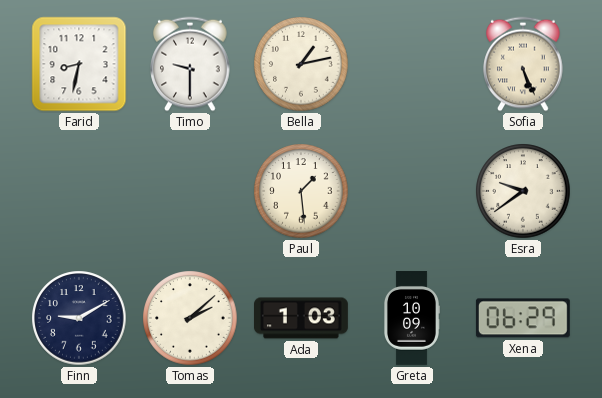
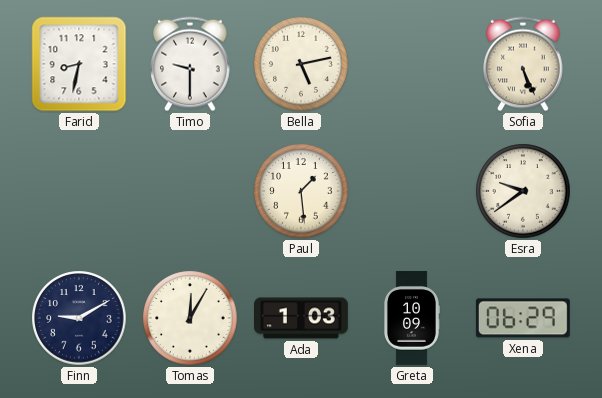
Bella: 1:13 -> 5:13
Tomas: 2:08 -> 12:05
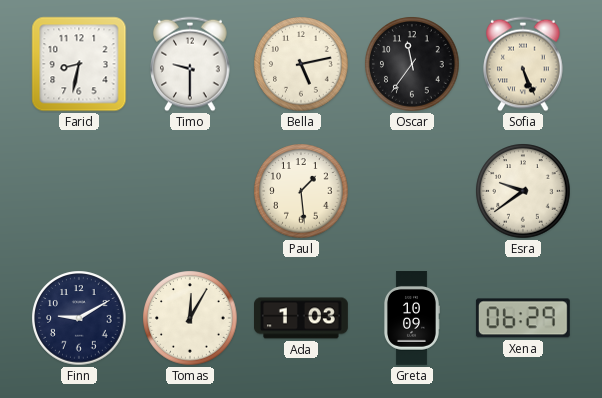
Oscar: none -> 11:36
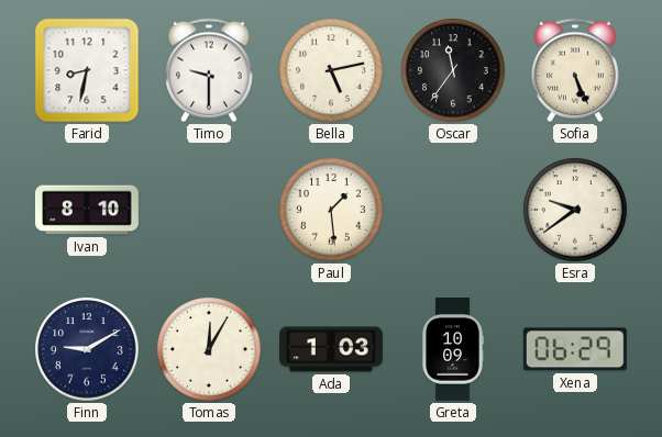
Ivan: none -> 8:10
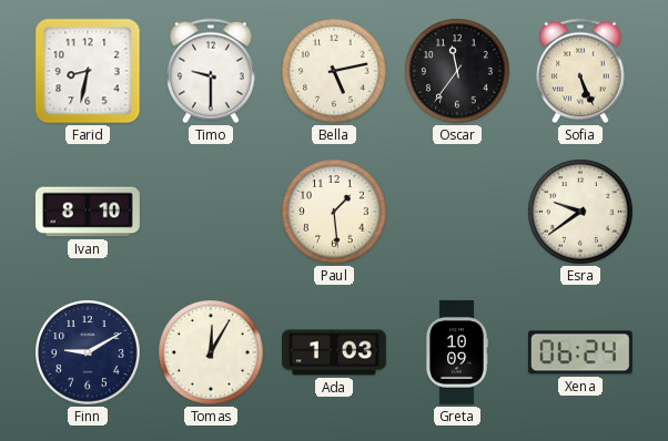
Xena: 06:29 -> 06:24
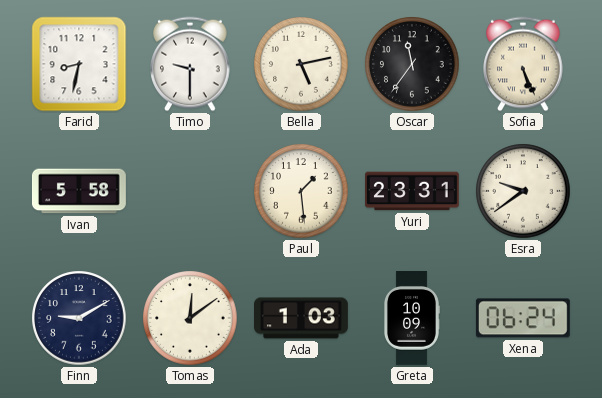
Ivan: 8:10 -> 5:58
Yuri: none -> 23:31
Tomas: 12:05 -> 12:09
